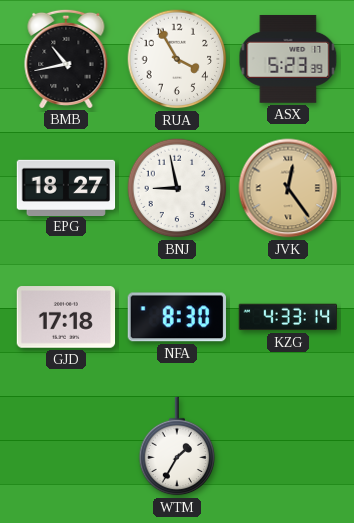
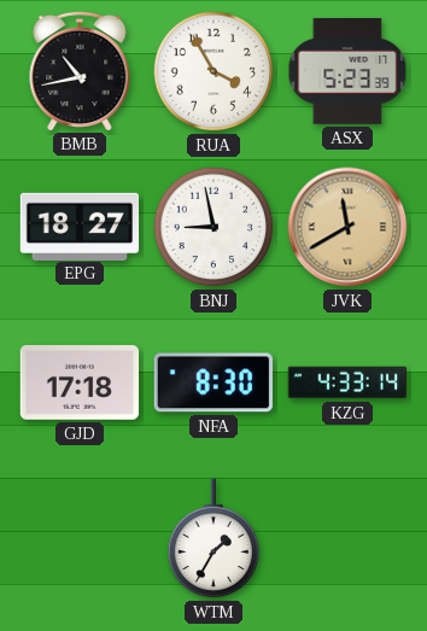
JVK: 12:24 -> 11:40
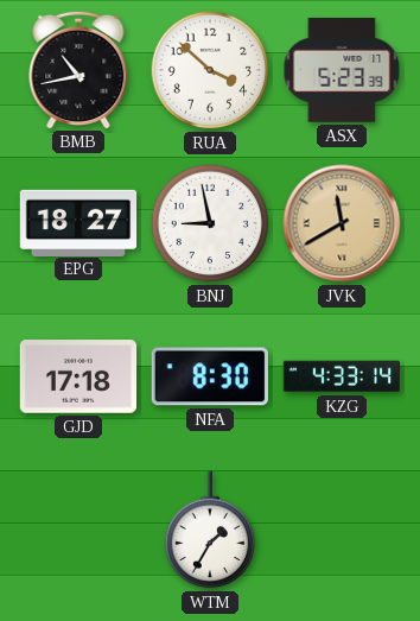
RUA: 3:55 -> 3:52
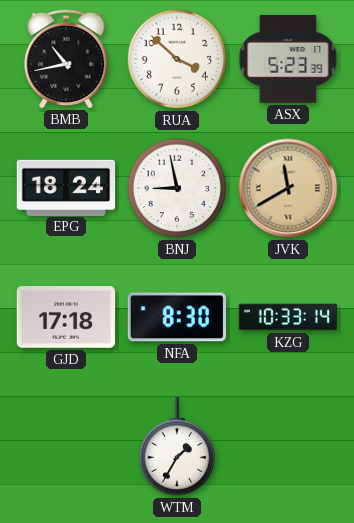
EPG: 18:27 -> 18:24
KZG: 4:33 -> 10:33
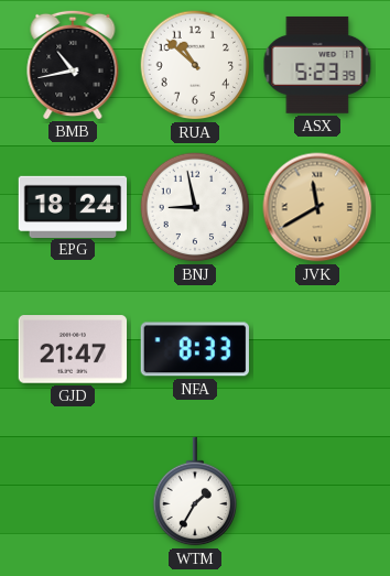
RUA: 3:52 -> 10:52
GJD: 17:18 -> 21:47
NFA: 8:30 -> 8:33
KZG: 10:33 -> none
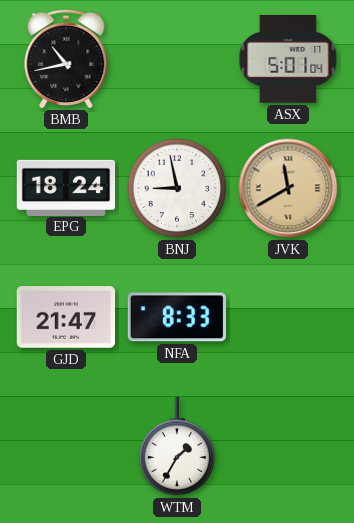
RUA: 10:52 -> none
ASX: 5:23 -> 5:01
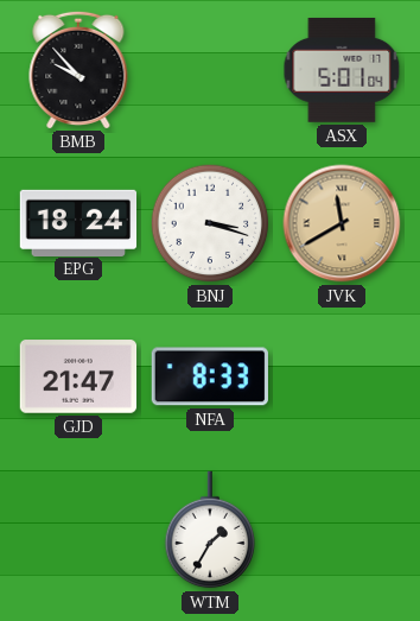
BMB: 10:43 -> 9:53
BNJ: 8:58 -> 3:18
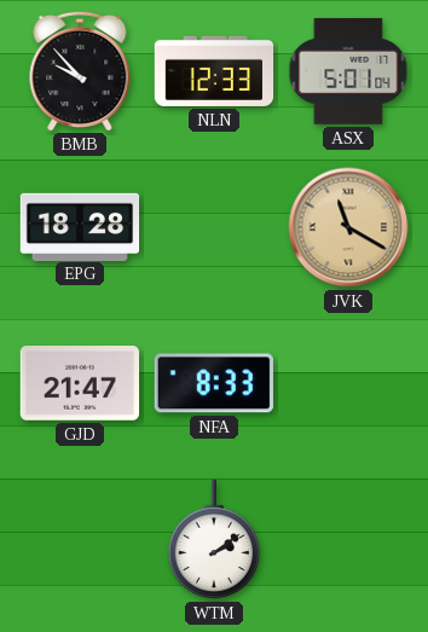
NLN: none -> 12:33
EPG: 18:24 -> 18:28
BNJ: 3:18 -> none
JVK: 11:40 -> 11:20
WTM: 1:35 -> 2:09
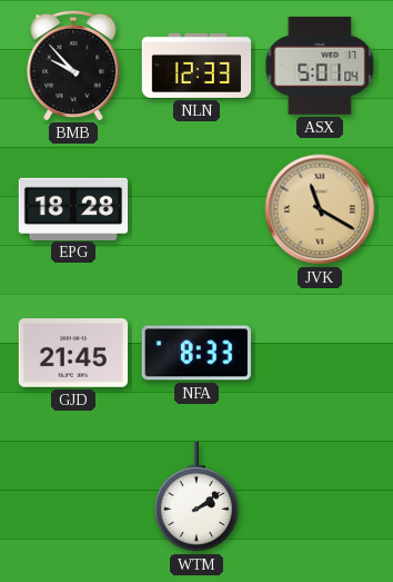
GJD: 21:47 -> 21:45
